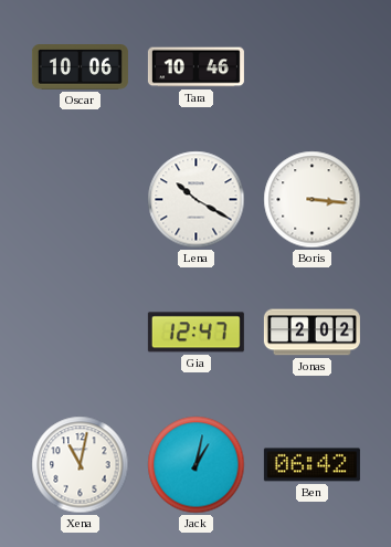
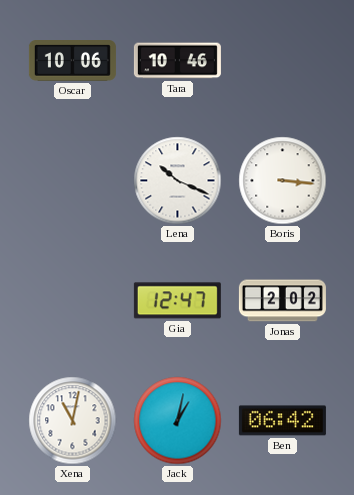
Lena: 10:20 -> 10:19
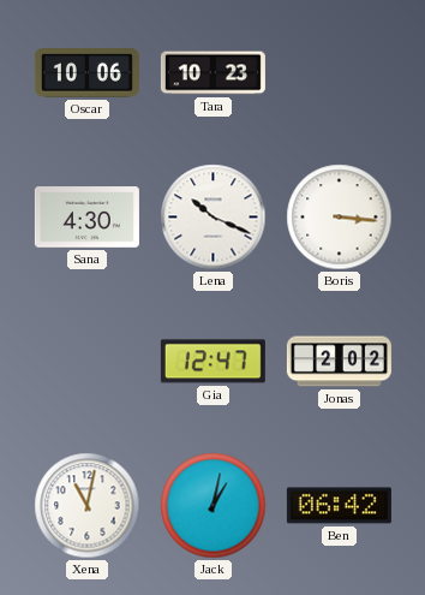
Tara: 10:46 -> 10:23
Sana: none -> 4:30
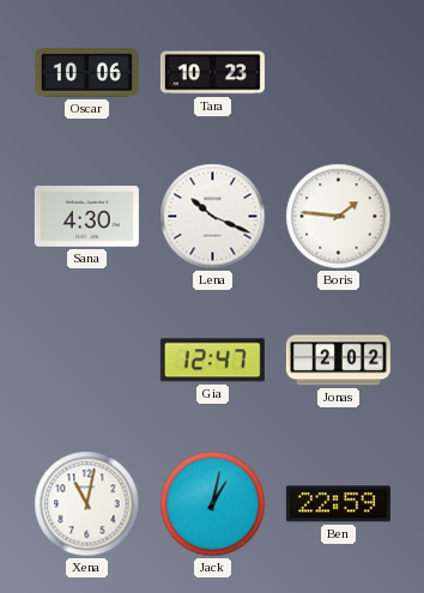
Boris: 3:16 -> 1:46
Ben: 06:42 -> 22:59
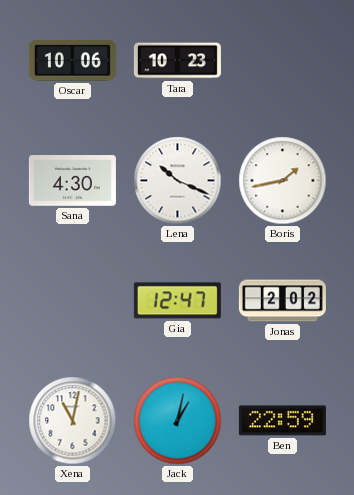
Boris: 1:46 -> 1:43
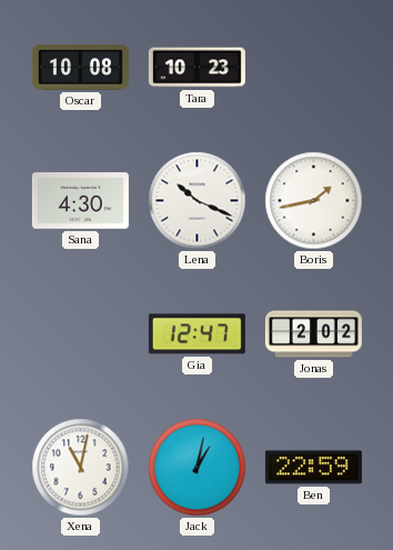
Oscar: 10:06 -> 10:08
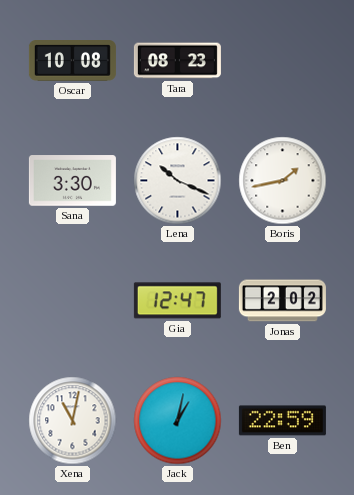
Tara: 10:23 -> 08:23
Sana: 4:30 -> 3:30
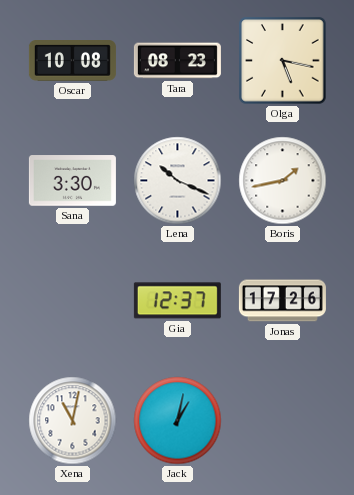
Olga: none -> 5:17
Gia: 12:47 -> 12:37
Jonas: 2:02 -> 17:26
Ben: 22:59 -> none
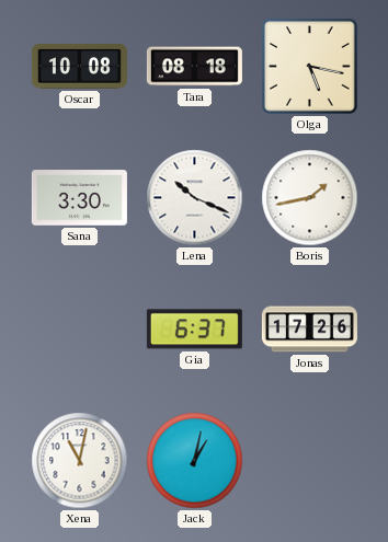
Tara: 08:23 -> 08:18
Gia: 12:37 -> 6:37
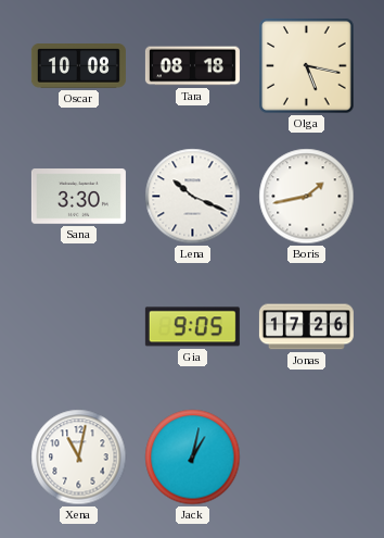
Gia: 6:37 -> 9:05
